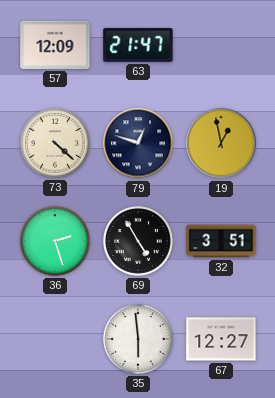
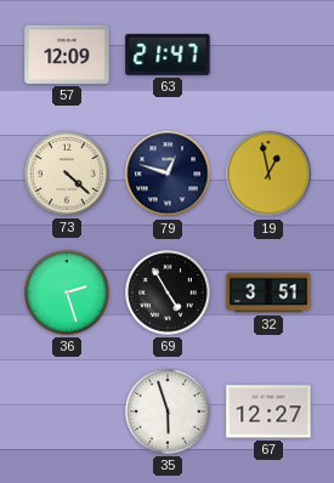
35: 5:59 -> 5:57
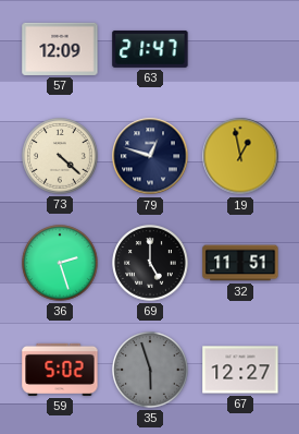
69: 4:55 -> 5:00
32: 3:51 -> 11:51
59: none -> 5:02
35 dial: white -> grey
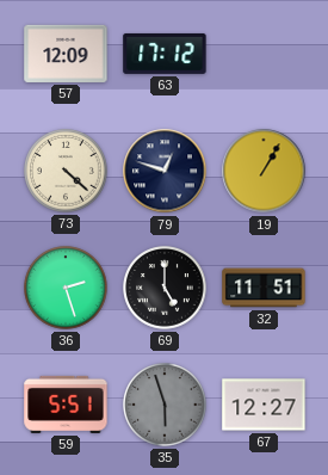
63: 21:47 -> 17:12
19: 12:58 -> 1:05
59: 5:02 -> 5:51
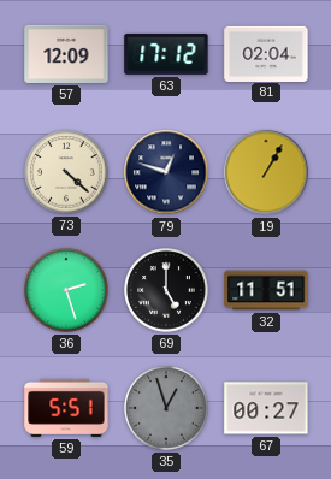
81: none -> 02:04
35: 5:57 -> 12:57
67: 12:27 -> 00:27
